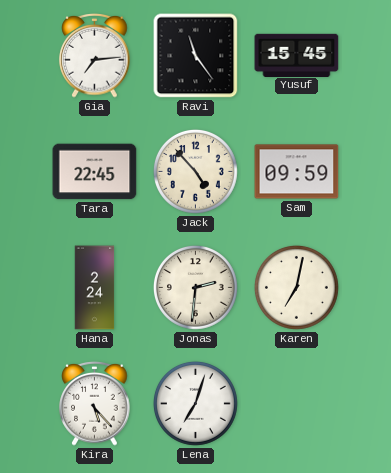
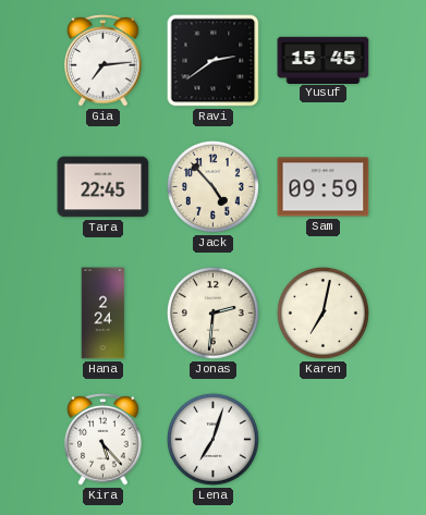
Ravi: 11:24 -> 2:39
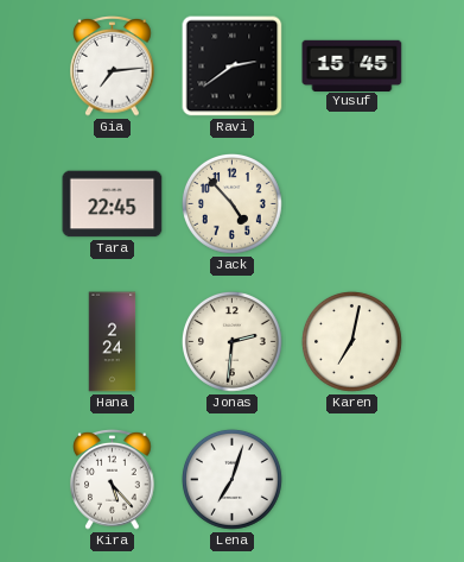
Sam: 09:59 -> none
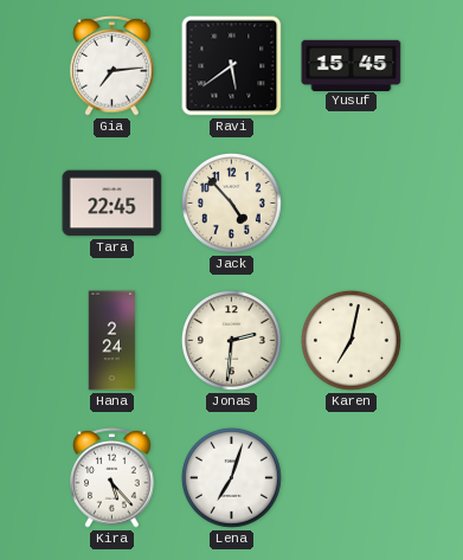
Ravi: 2:39 -> 5:39
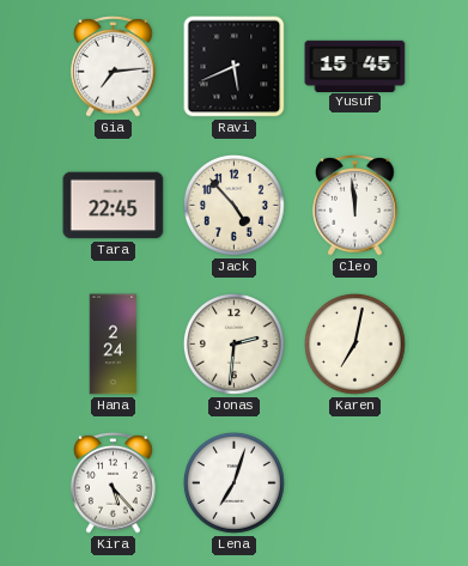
Ravi: 5:39 -> 5:41
Cleo: none -> 11:59
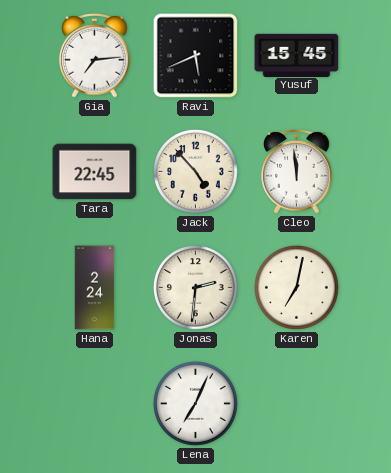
Kira: 5:23 -> none
Lena: 7:03 -> 7:04
